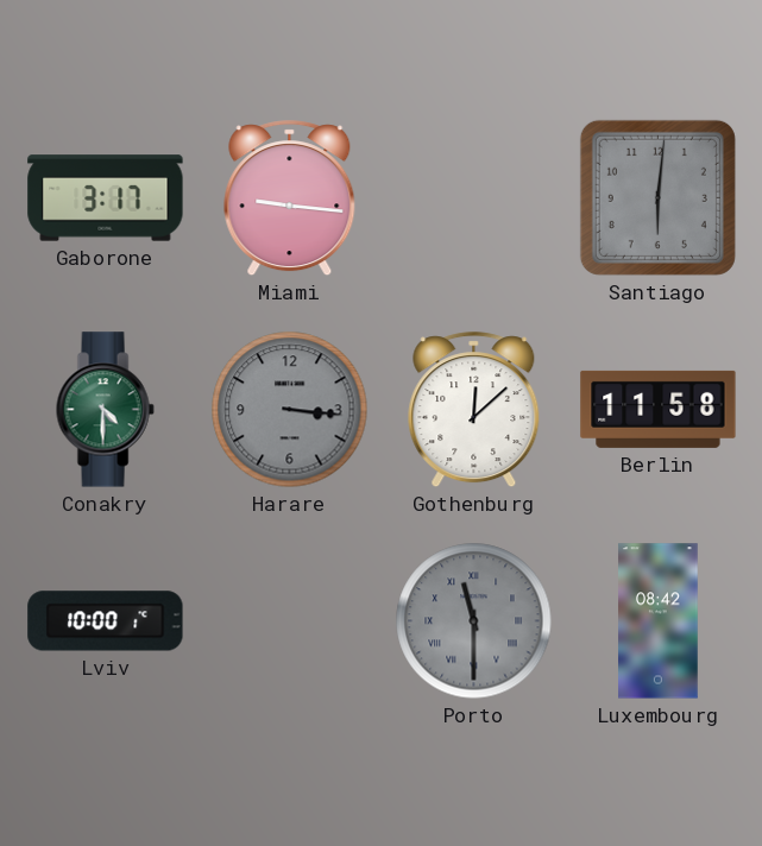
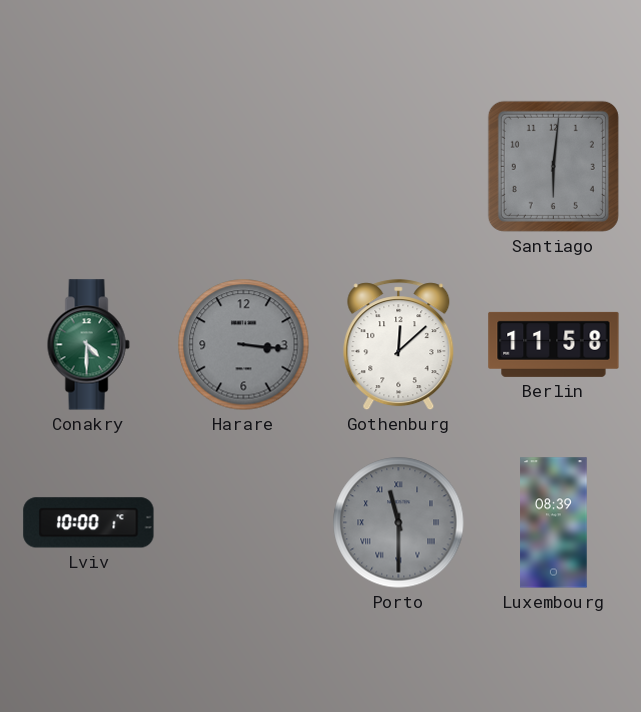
Gaborone: 3:17 -> none
Miami: 9:16 -> none
Luxembourg: 08:42 -> 08:39
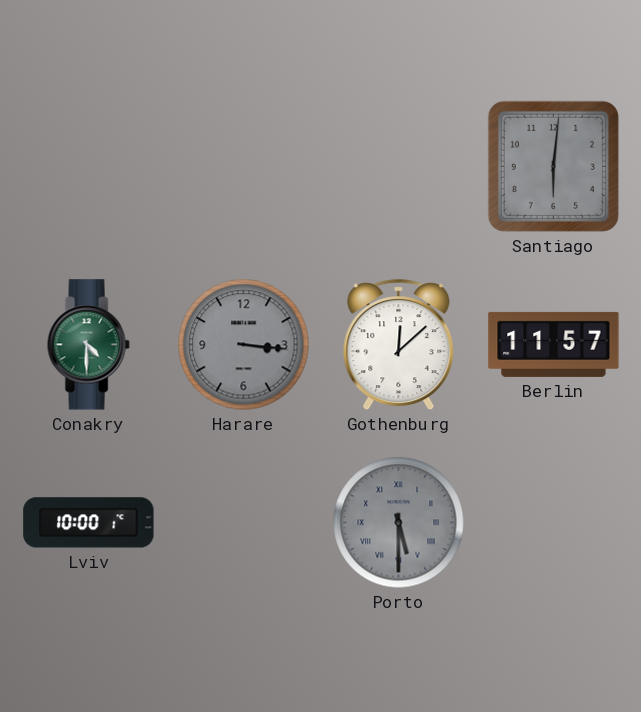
Berlin: 11:58 -> 11:57
Porto: 11:30 -> 5:30
Luxembourg: 08:39 -> none
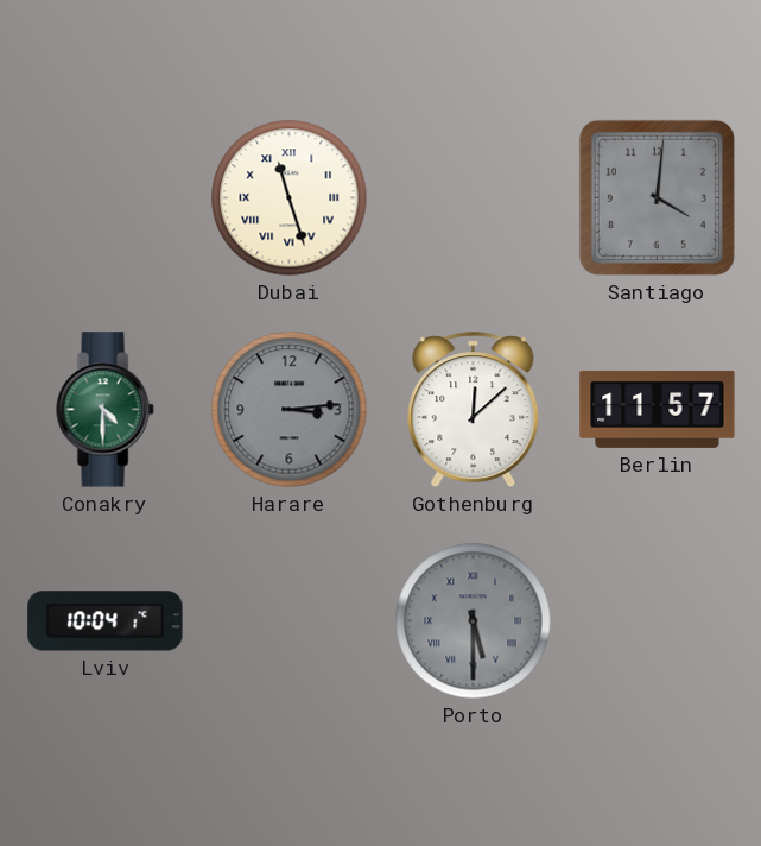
Dubai: none -> 11:27
Santiago: 6:01 -> 4:01
Harare: 3:16 -> 3:14
Lviv: 10:00 -> 10:04
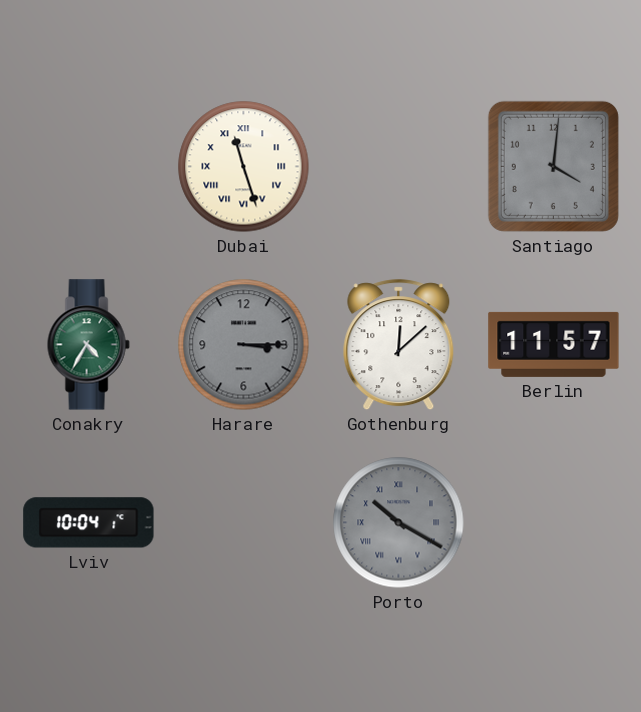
Conakry: 4:30 -> 4:35
Harare: 3:14 -> 3:15
Porto: 5:30 -> 10:20
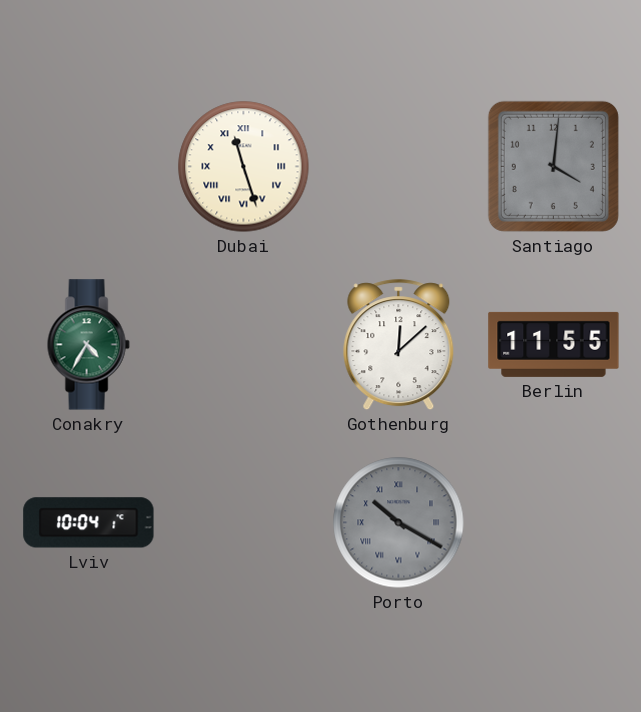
Harare: 3:15 -> none
Berlin: 11:57 -> 11:55
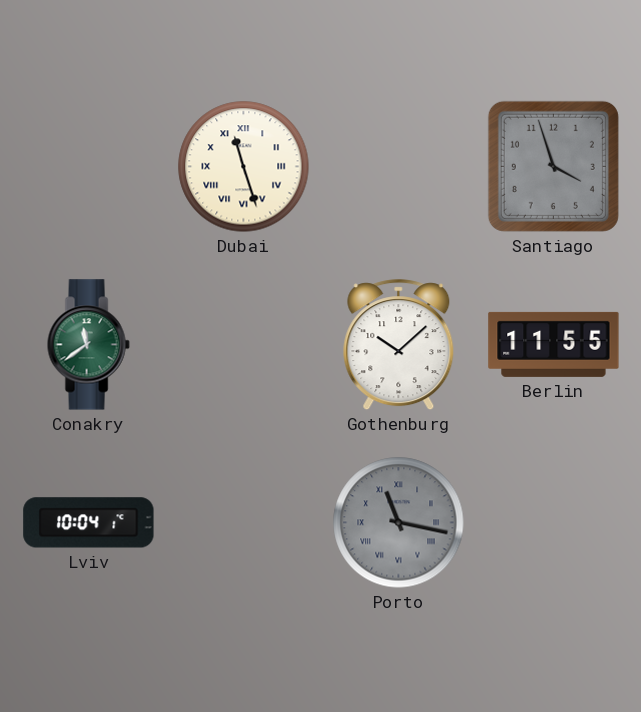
Santiago: 4:01 -> 3:57
Conakry: 4:35 -> 11:39
Gothenburg: 12:08 -> 10:08
Porto: 10:20 -> 11:17
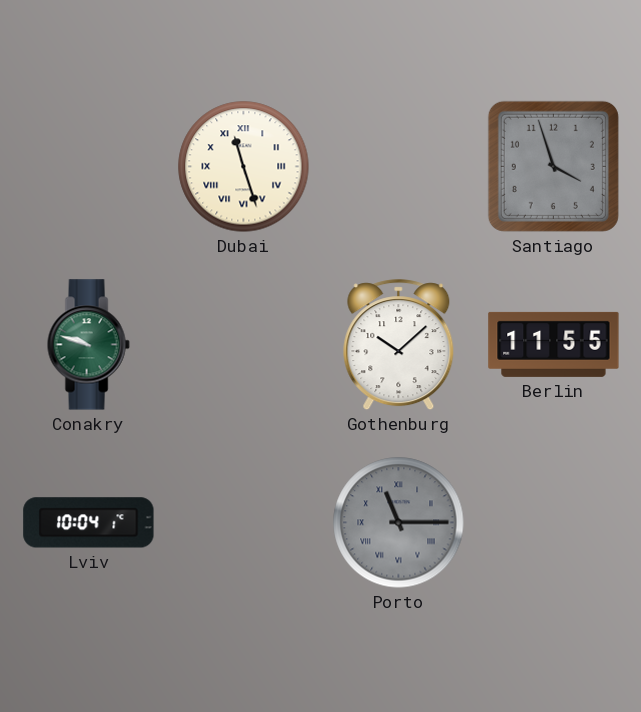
Conakry: 11:39 -> 9:48
Porto: 11:17 -> 11:15
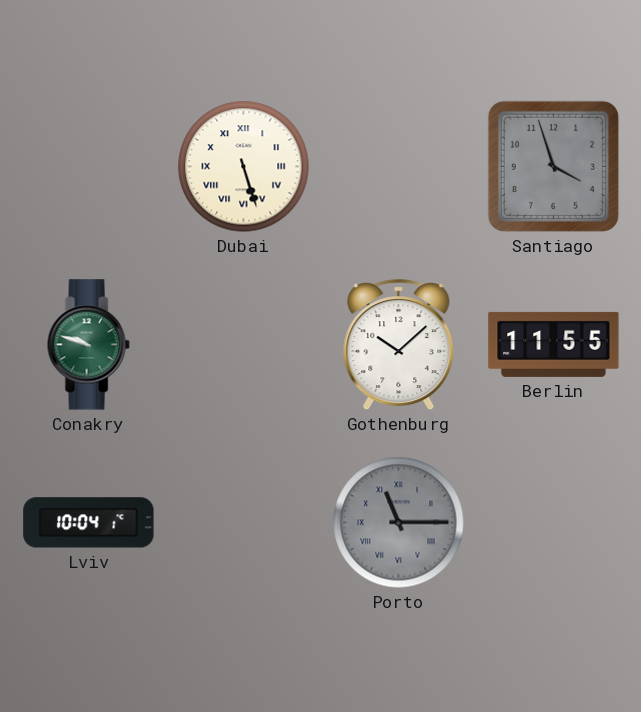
Dubai: 11:27 -> 5:27
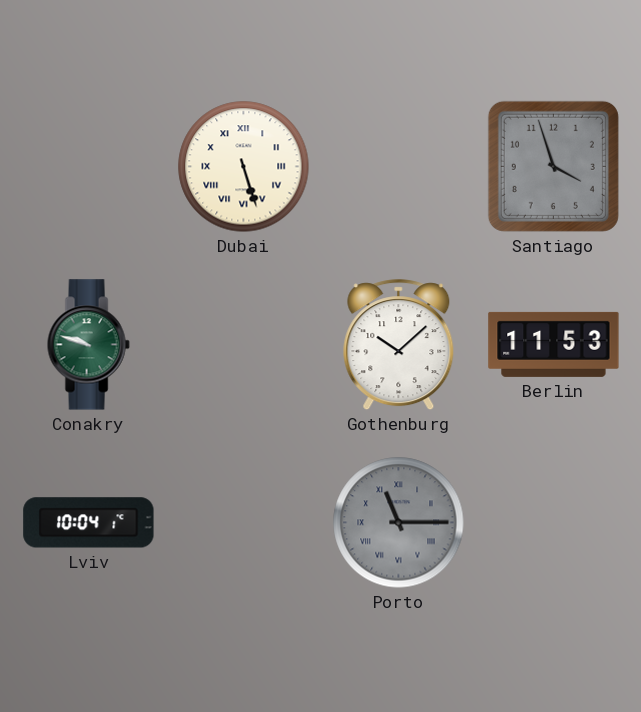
Berlin: 11:55 -> 11:53
